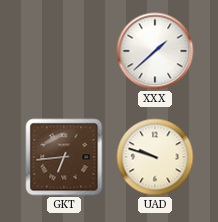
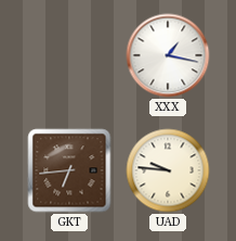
XXX: 1:38 -> 1:17
UAD: 9:48 -> 9:46
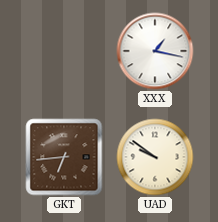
UAD: 9:46 -> 9:51
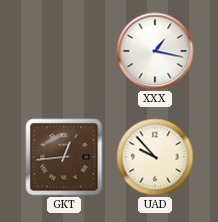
GKT: 6:44 -> 12:44
UAD: 9:51 -> 9:53
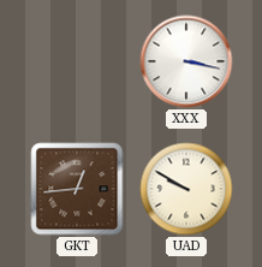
XXX: 1:17 -> 3:17
UAD: 9:53 -> 9:50
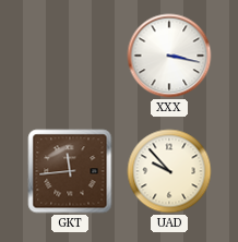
GKT: 12:44 -> 11:44
UAD: 9:50 -> 9:53
